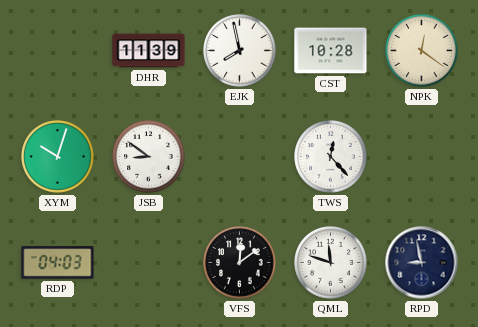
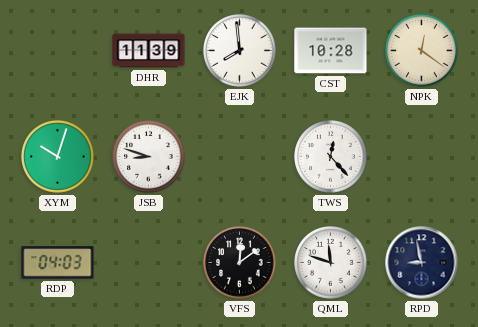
EJK: 7:58 -> 7:59
JSB: 8:51 -> 8:48
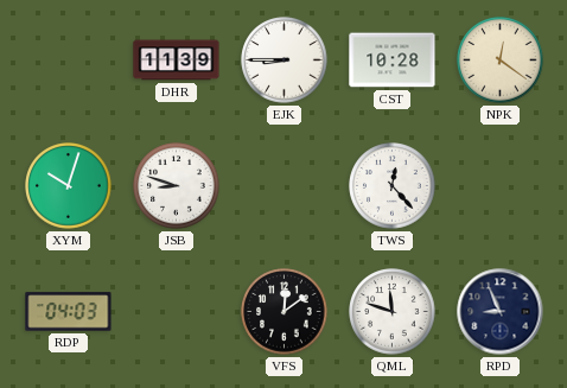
EJK: 7:59 -> 8:45
RPD: 8:58 -> 8:56
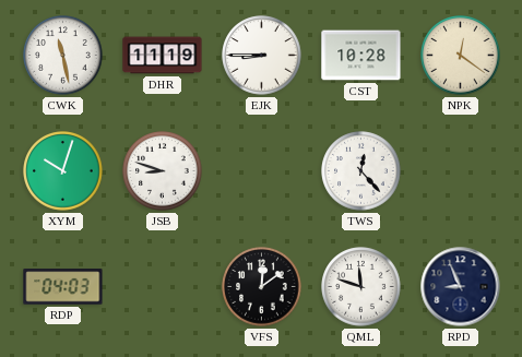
CWK: none -> 11:28
DHR: 11:39 -> 11:19
